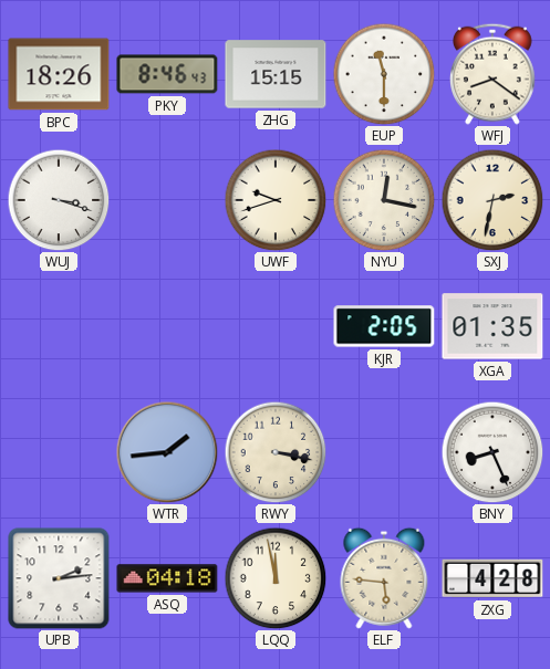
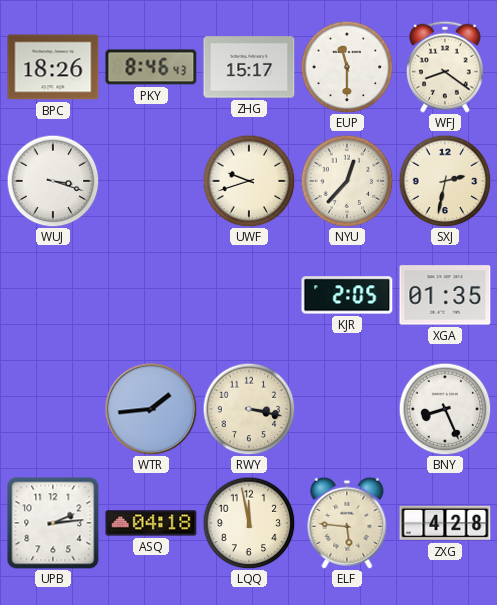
ZHG: 15:15 -> 15:17
NYU: 12:17 -> 12:37
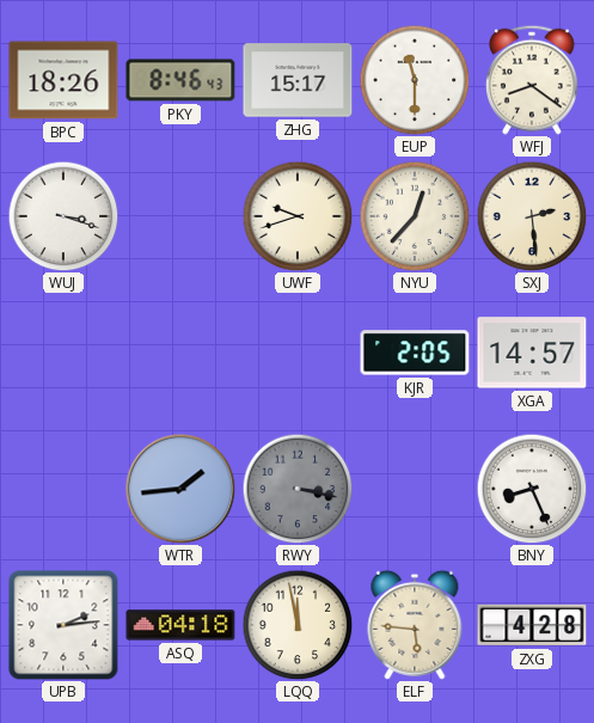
SXJ: 2:32 -> 2:29
XGA: 01:35 -> 14:57
RWY dial: cream -> grey
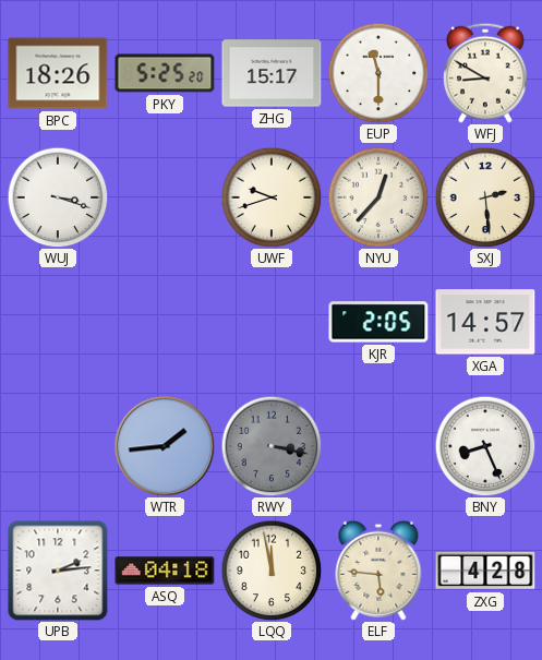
PKY: 8:46 -> 5:25
WFJ: 8:21 -> 8:50
